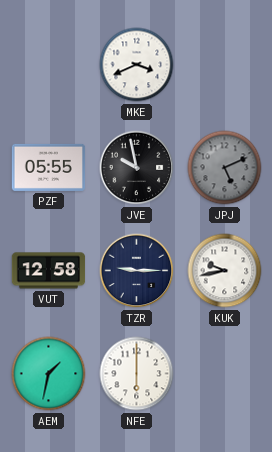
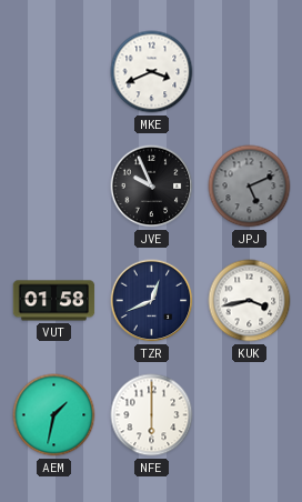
PZF: 05:55 -> none
JVE: 9:58 -> 9:56
VUT: 12:58 -> 01:58
TZR: 9:15 -> 12:41
KUK: 9:43 -> 3:43
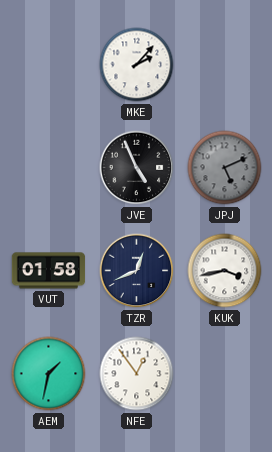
MKE: 3:41 -> 2:07
JVE: 9:56 -> 4:56
NFE: 6:00 -> 12:54
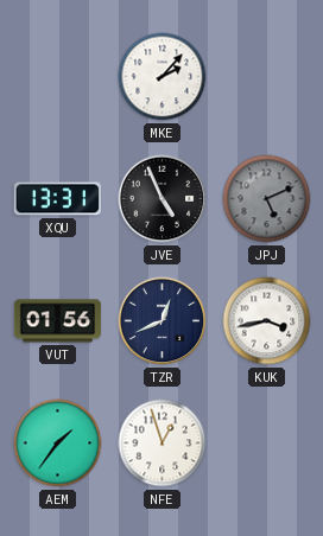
XQU: none -> 13:31
VUT: 01:58 -> 01:56
AEM: 1:32 -> 1:36
NFE: 12:54 -> 12:57
